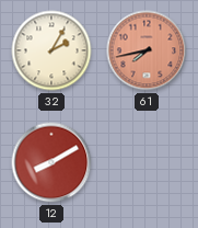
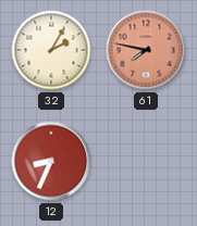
61: 7:43 -> 7:47
12: 8:10 -> 8:34
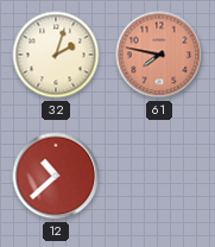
32: 2:05 -> 2:03
12: 8:34 -> 10:38
